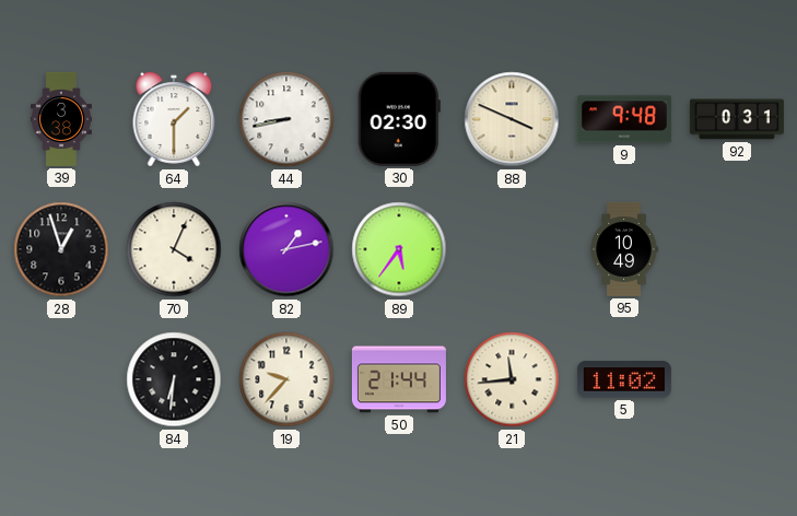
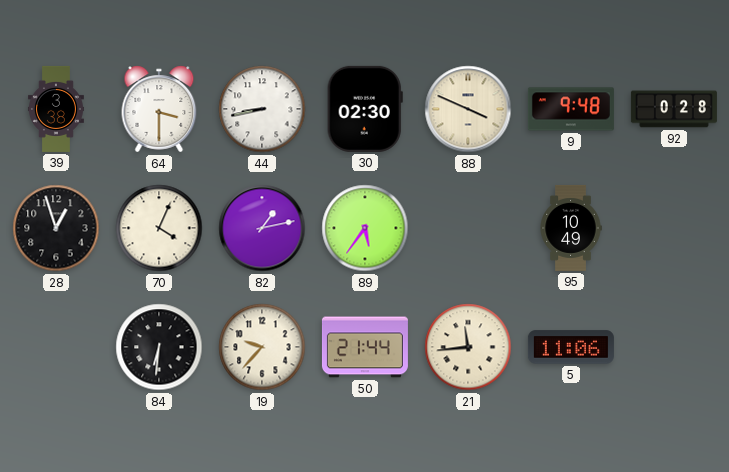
64: 1:30 -> 3:30
92: 0:31 -> 0:28
5: 11:02 -> 11:06
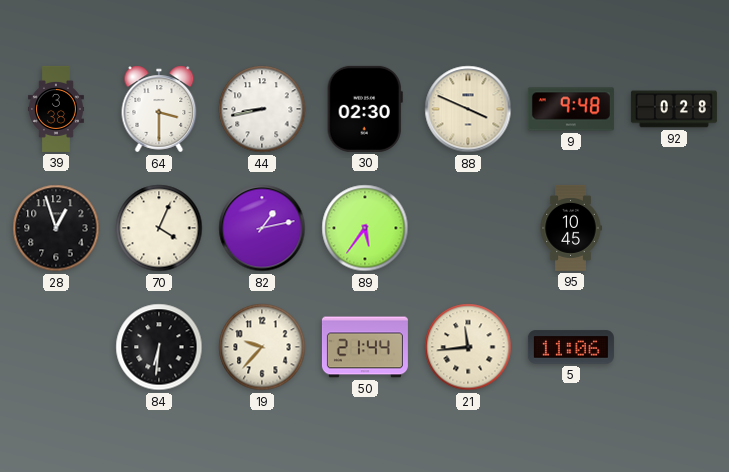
95: 10:49 -> 10:45
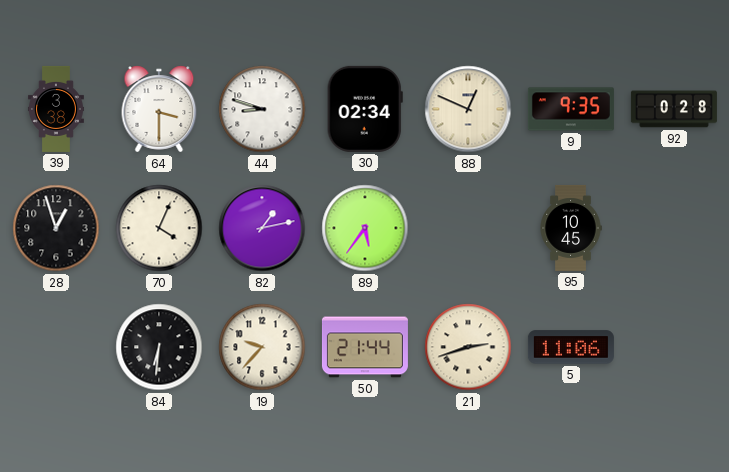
44: 8:43 -> 8:48
30: 02:30 -> 02:34
88: 3:49 -> 12:49
9: 9:48 -> 9:35
21: 11:44 -> 2:42
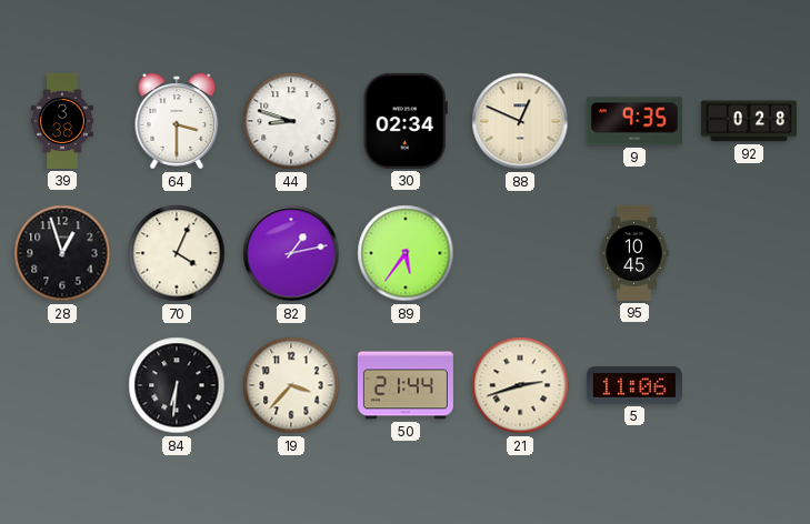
19: 9:37 -> 3:37
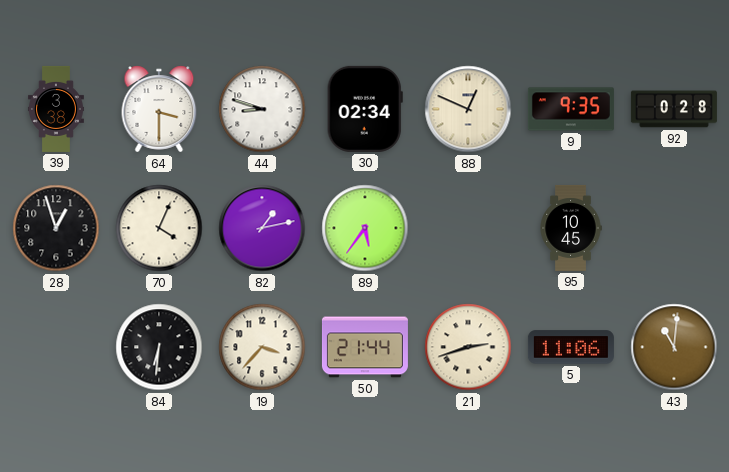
43: none -> 11:01
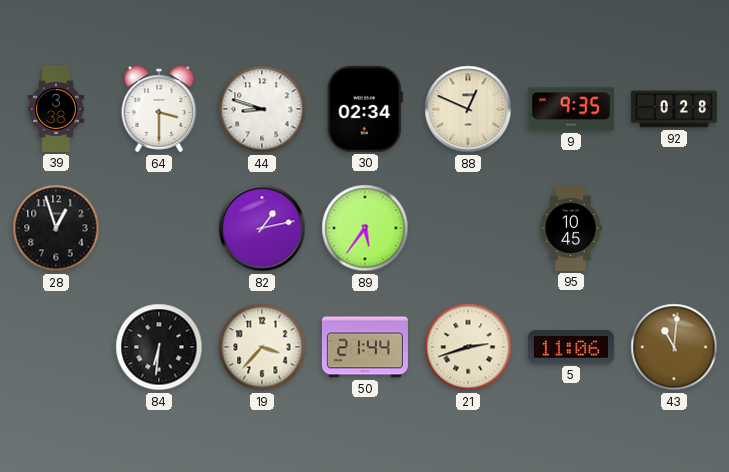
70: 4:04 -> none
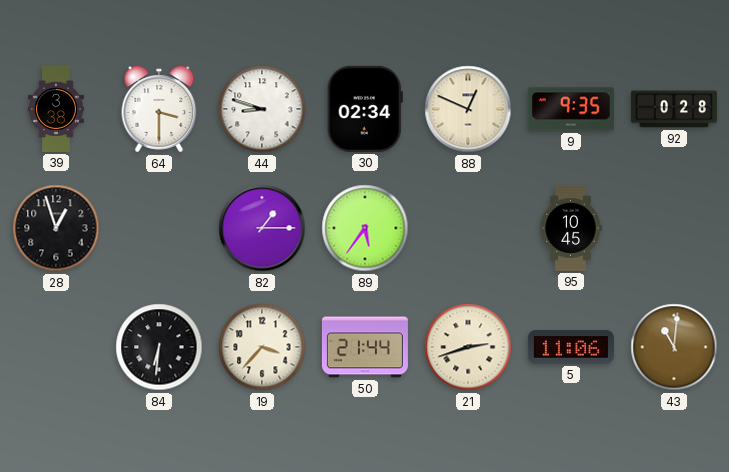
82: 1:13 -> 1:15
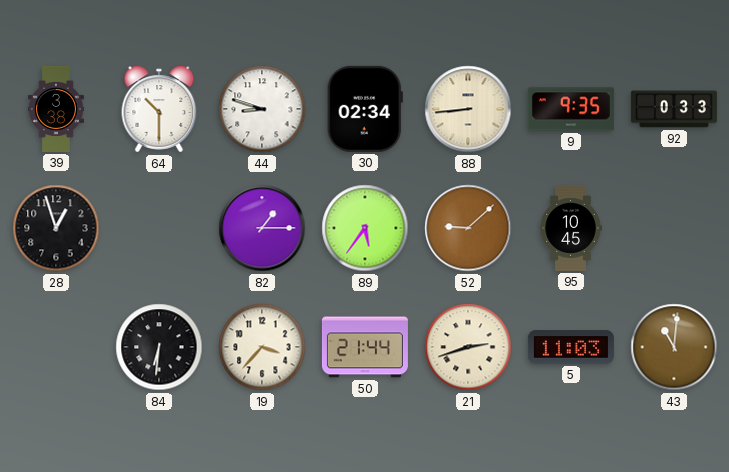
64: 3:30 -> 10:30
88: 12:49 -> 8:44
92: 0:28 -> 0:33
52: none -> 9:08
5: 11:06 -> 11:03
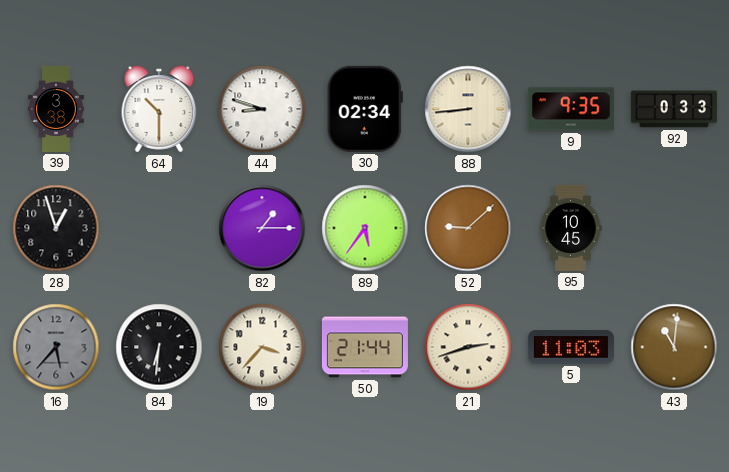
16: none -> 5:37
